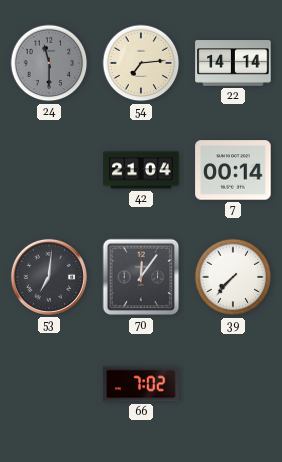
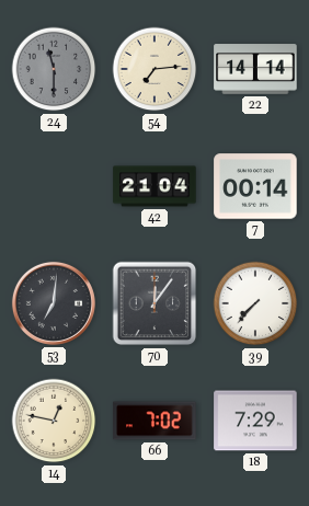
14: none -> 12:47
18: none -> 7:29
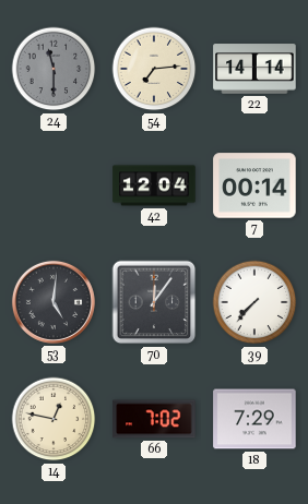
42: 21:04 -> 12:04
53: 7:01 -> 5:01
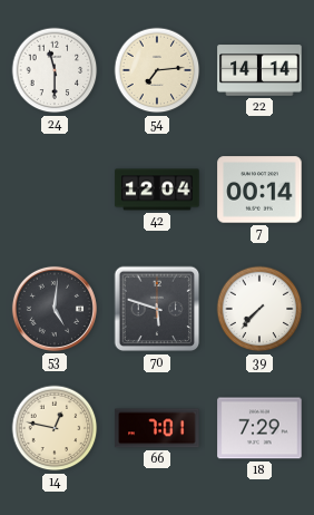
24 dial: grey -> white
70: 12:06 -> 5:48
66: 7:02 -> 7:01
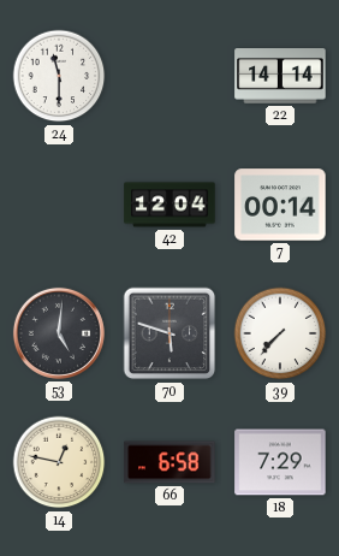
54: 7:14 -> none
66: 7:01 -> 6:58
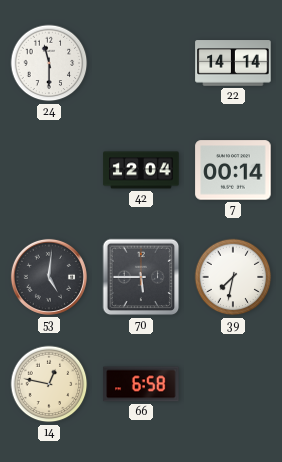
70: 5:48 -> 5:45
39: 7:37 -> 7:32
18: 7:29 -> none
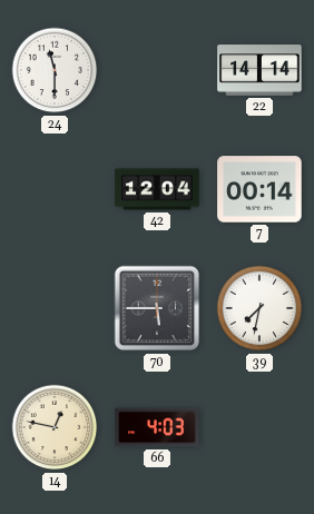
53: 5:01 -> none
66: 6:58 -> 4:03
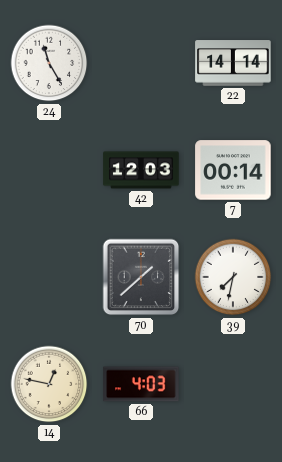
24: 11:30 -> 11:25
42: 12:04 -> 12:03
70: 5:45 -> 1:38
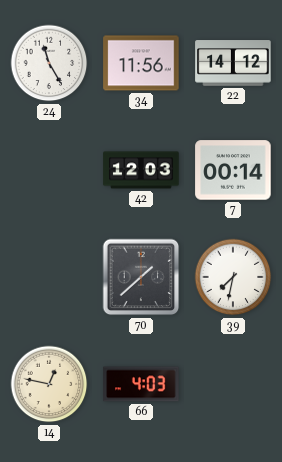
34: none -> 11:56
22: 14:14 -> 14:12
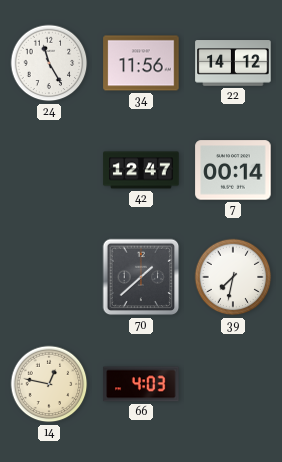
42: 12:03 -> 12:47
